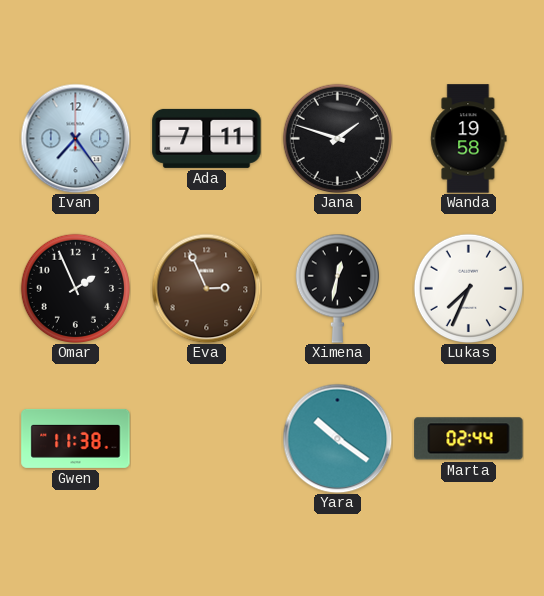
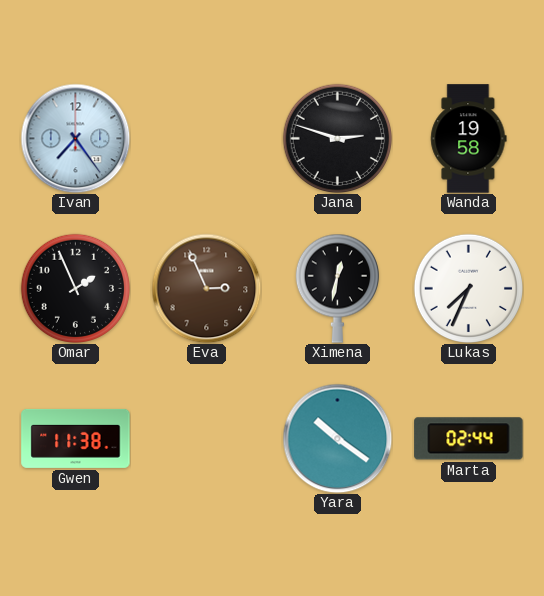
Ada: 7:11 -> none
Jana: 1:48 -> 2:48
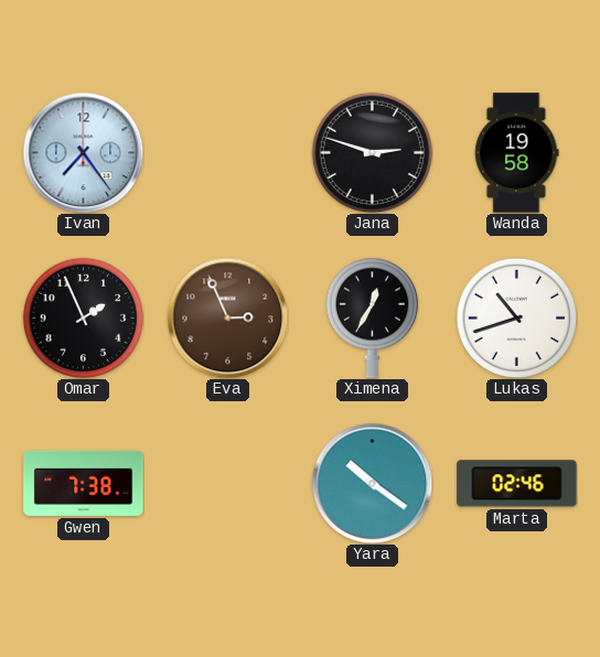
Ximena: 12:32 -> 12:35
Lukas: 7:34 -> 10:42
Gwen: 11:38 -> 7:38
Marta: 02:44 -> 02:46
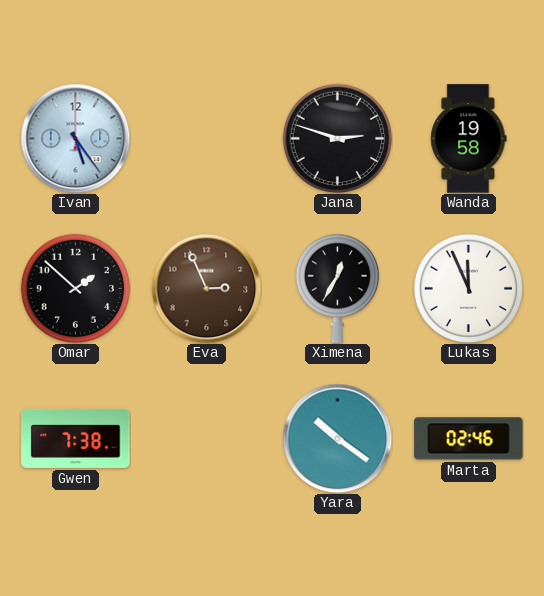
Ivan: 7:24 -> 5:24
Omar: 1:56 -> 1:52
Lukas: 10:42 -> 11:56
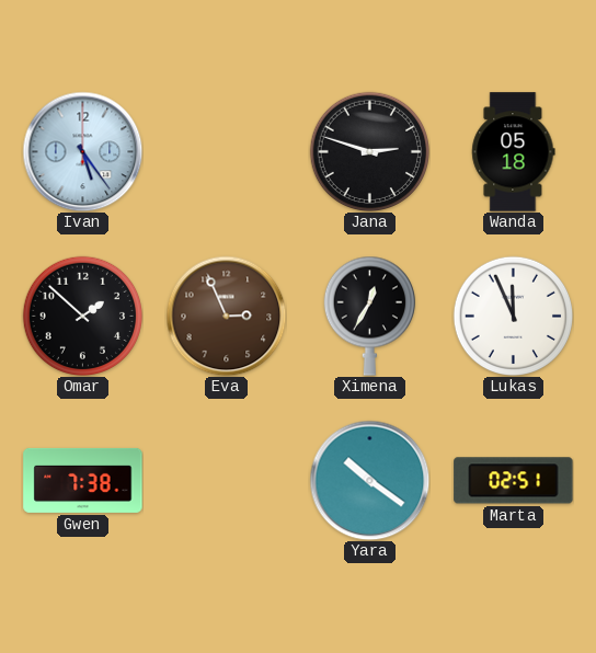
Wanda: 19:58 -> 05:18
Marta: 02:46 -> 02:51
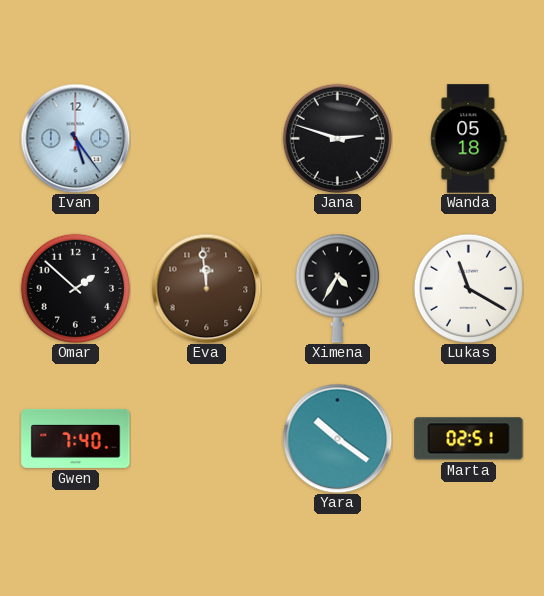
Eva: 2:56 -> 11:59
Ximena: 12:35 -> 4:35
Lukas: 11:56 -> 11:20
Gwen: 7:38 -> 7:40
